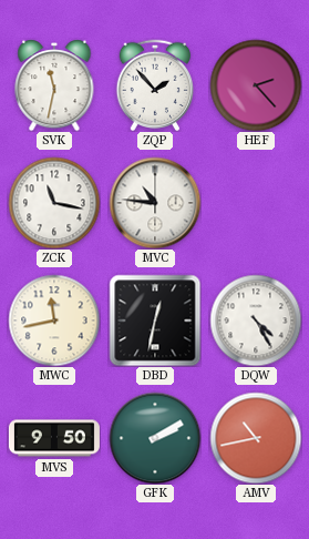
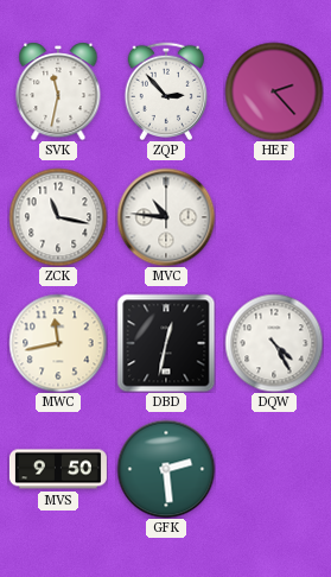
ZQP: 1:53 -> 2:53
GFK: 2:10 -> 2:29
AMV: 10:43 -> none
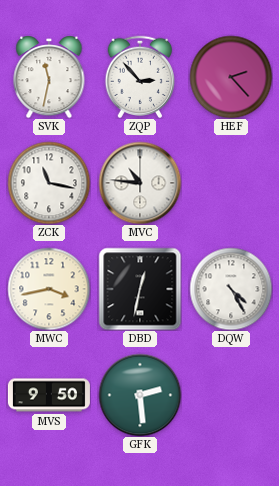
MWC: 11:43 -> 3:43
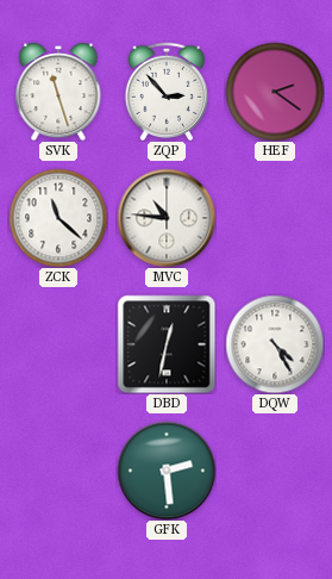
SVK: 11:32 -> 11:27
HEF: 2:23 -> 2:21
ZCK: 11:17 -> 11:22
MWC: 3:43 -> none
MVS: 9:50 -> none
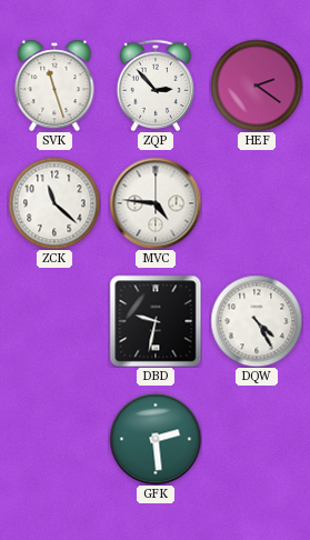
MVC: 10:46 -> 4:46
DBD: 12:32 -> 9:32
